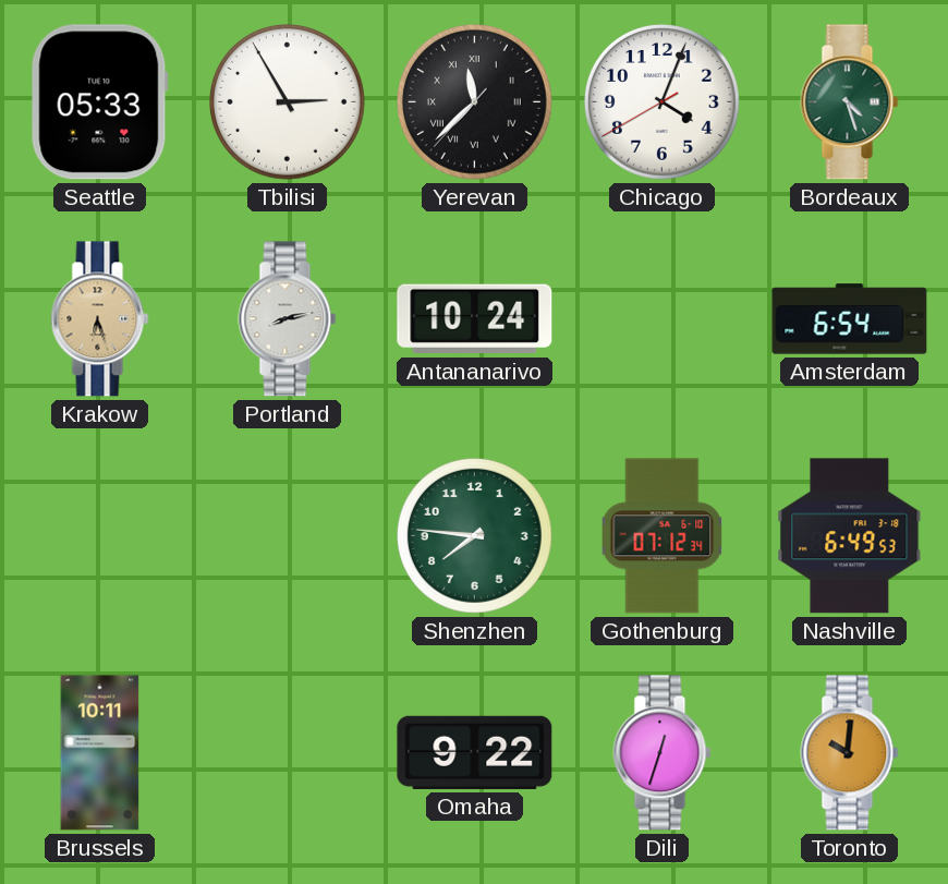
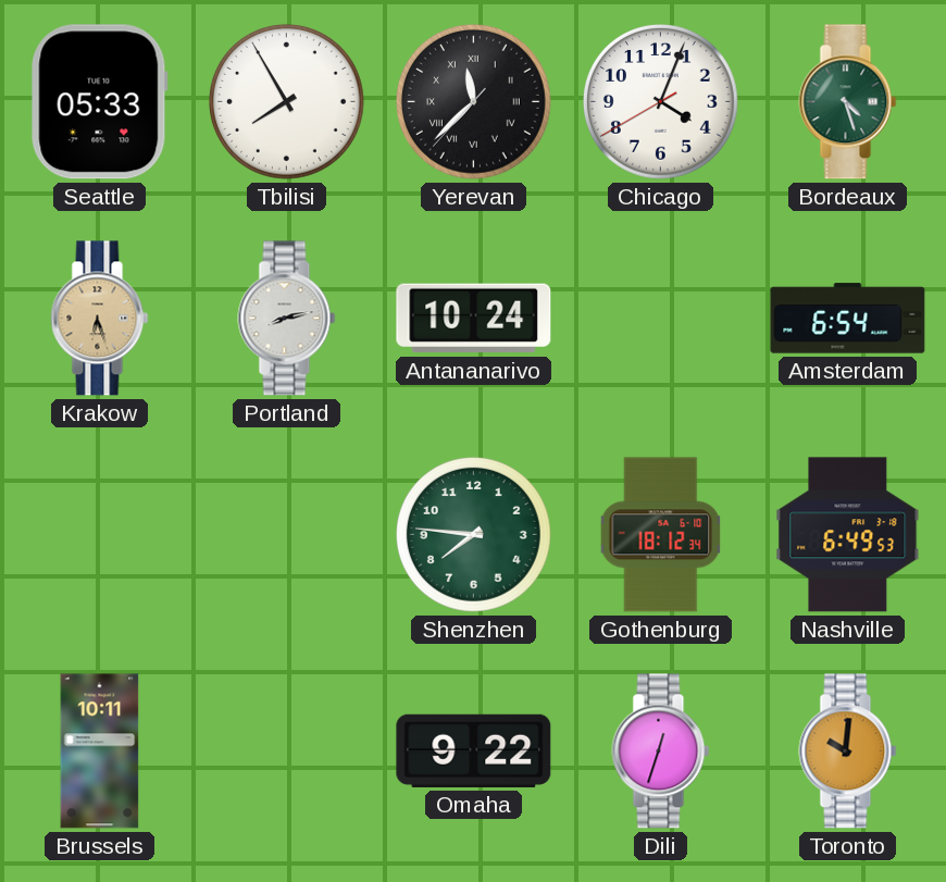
Tbilisi: 2:55 -> 7:55
Gothenburg: 07:12 -> 18:12
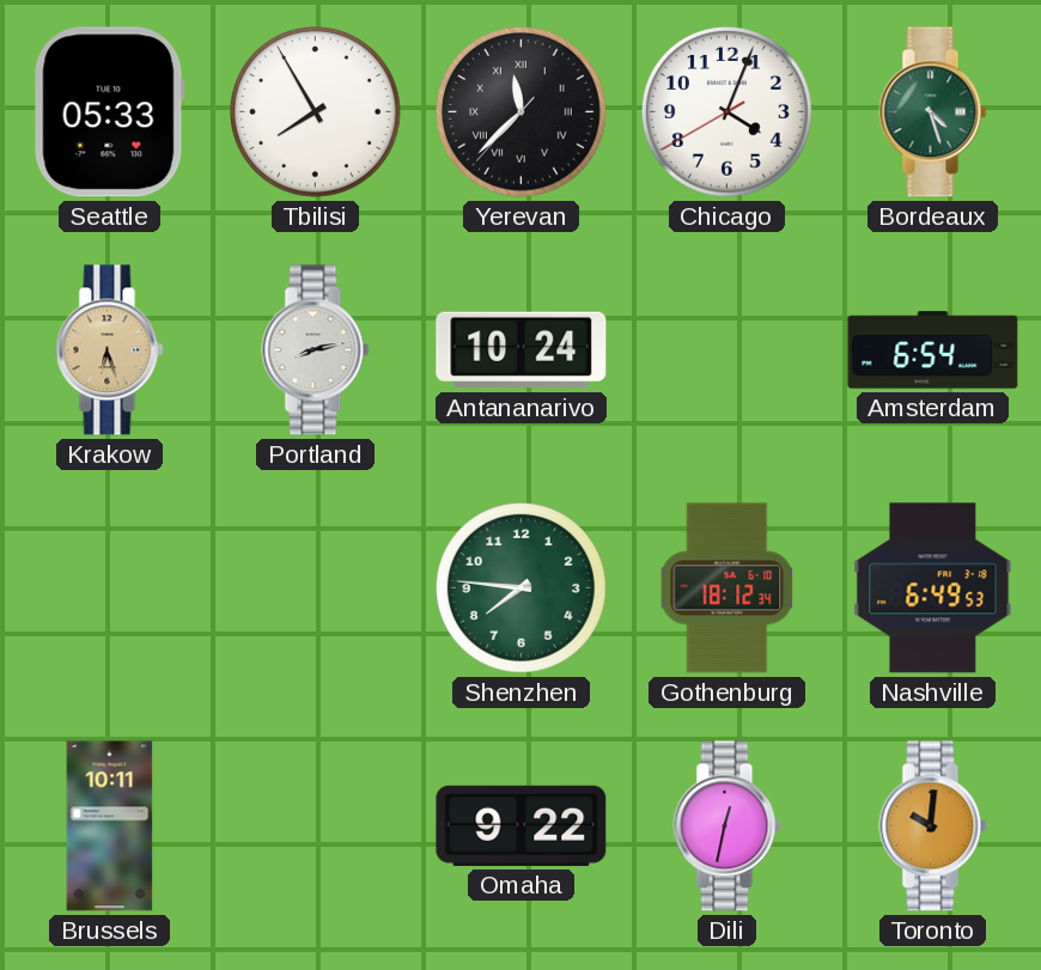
Dili: 12:33 -> 12:32
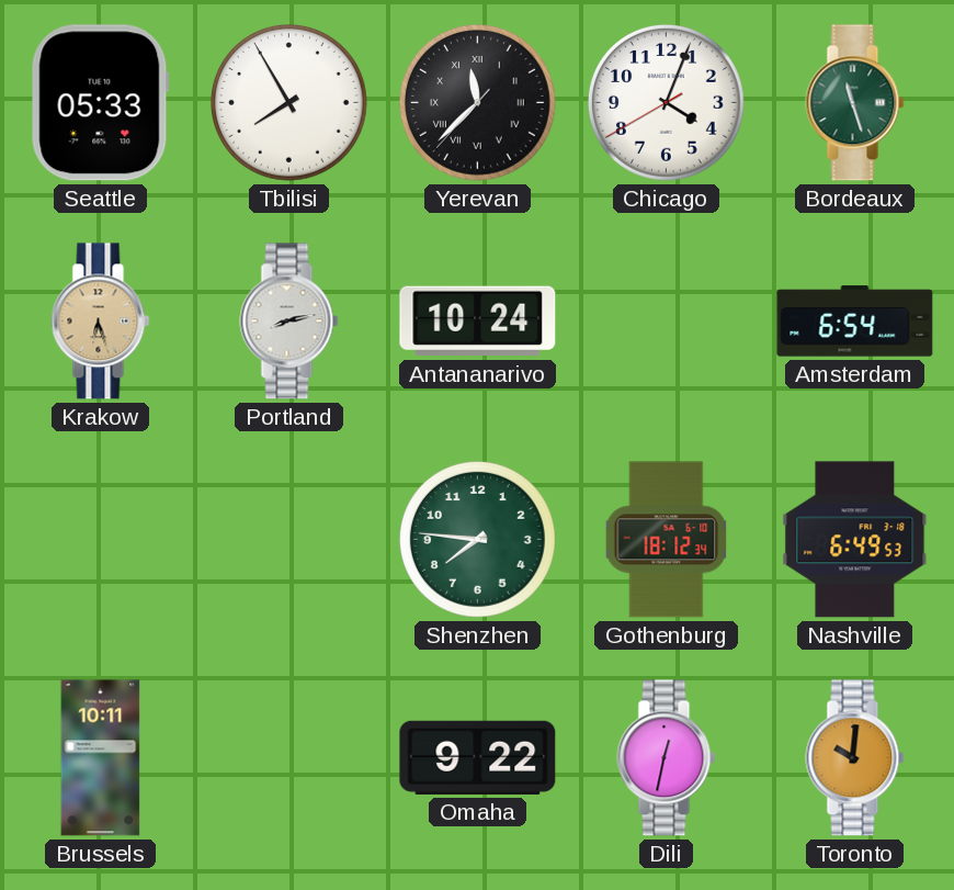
Bordeaux: 4:27 -> 11:27
